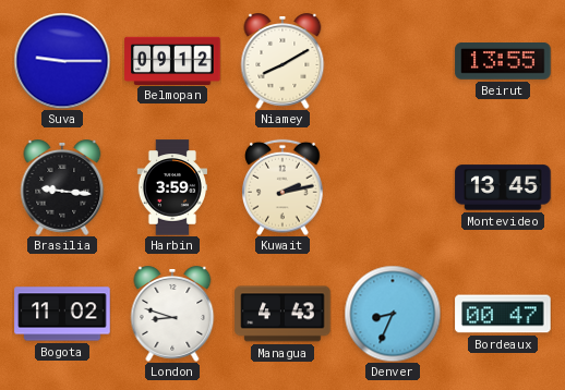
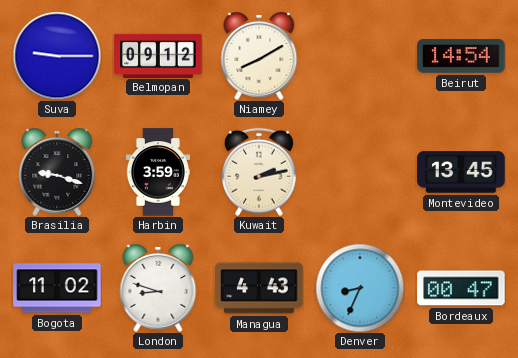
Beirut: 13:55 -> 14:54
Brasilia: 9:16 -> 9:18
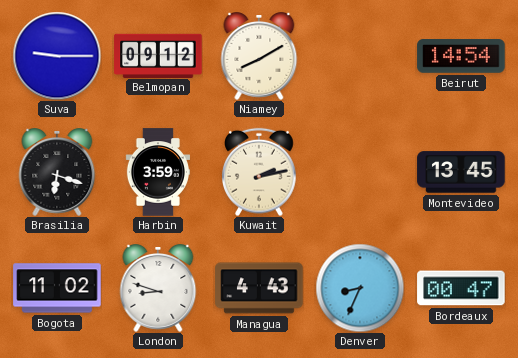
Brasilia: 9:18 -> 6:18
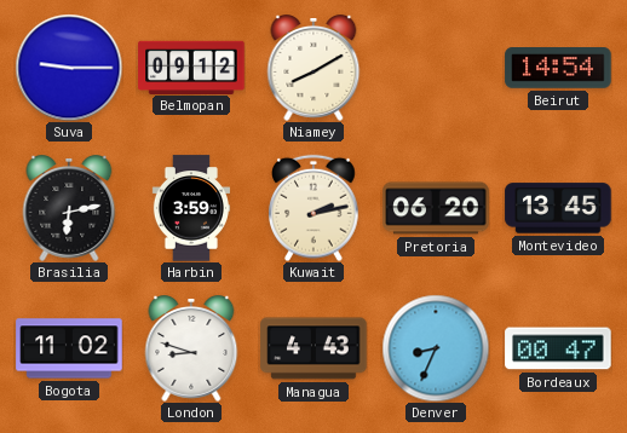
Brasilia: 6:18 -> 6:13
Pretoria: none -> 06:20
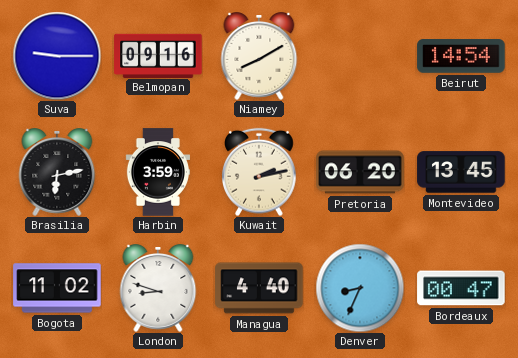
Belmopan: 09:12 -> 09:16
Managua: 4:43 -> 4:40
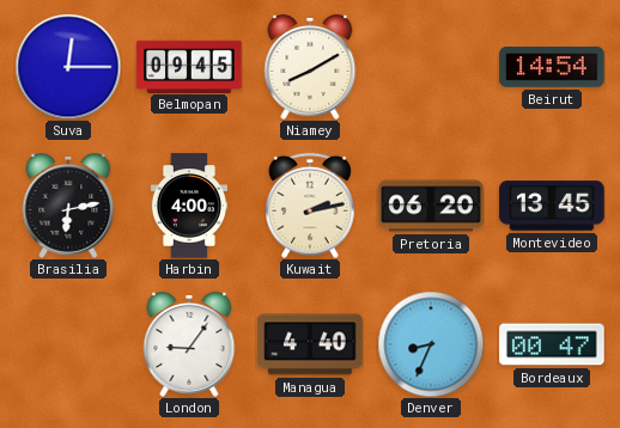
Suva: 9:15 -> 12:15
Belmopan: 09:16 -> 09:45
Harbin: 3:59 -> 4:00
Bogota: 11:02 -> none
London: 8:48 -> 9:06
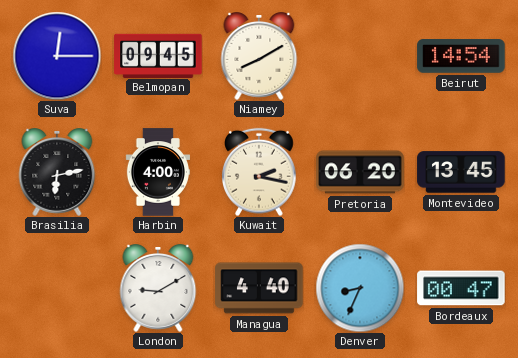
Kuwait: 2:13 -> 2:17
London: 9:06 -> 9:10
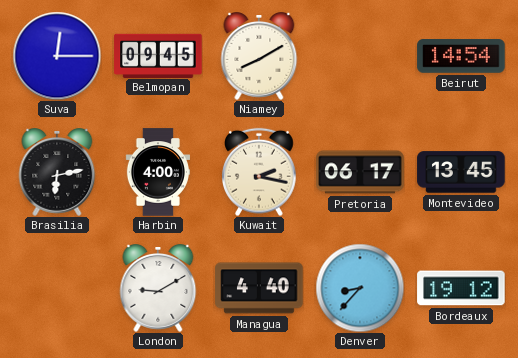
Pretoria: 06:20 -> 06:17
Denver: 8:34 -> 8:37
Bordeaux: 00:47 -> 19:12
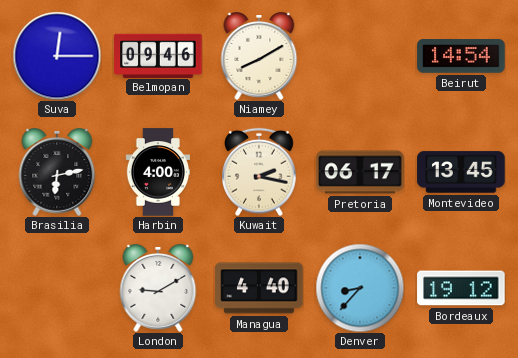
Belmopan: 09:45 -> 09:46
